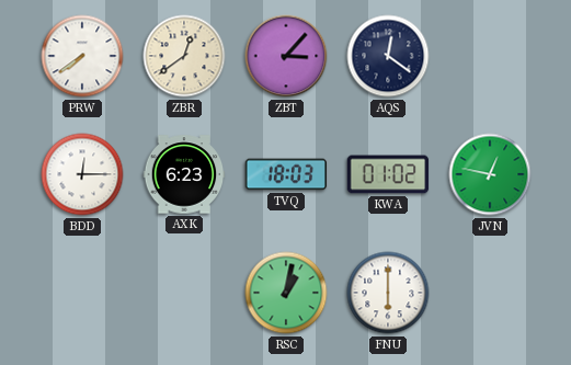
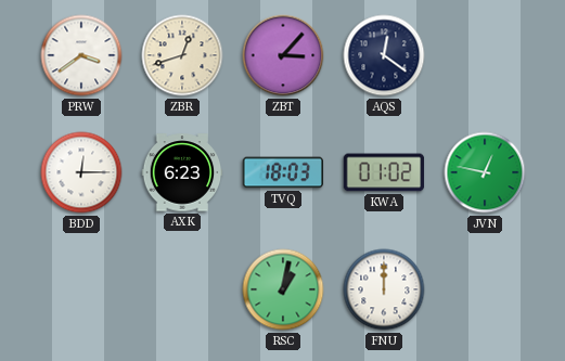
PRW: 7:39 -> 3:39
ZBR: 12:39 -> 12:42
FNU: 6:00 -> 12:00
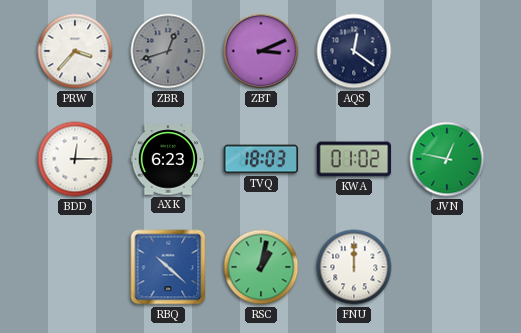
PRW: 3:39 -> 3:37
ZBR dial: cream -> grey
ZBT: 3:07 -> 3:11
RBQ: none -> 10:22
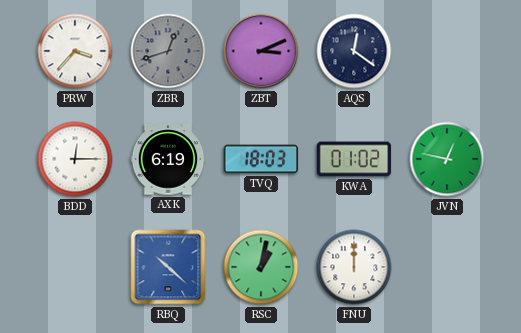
AXK: 6:23 -> 6:19
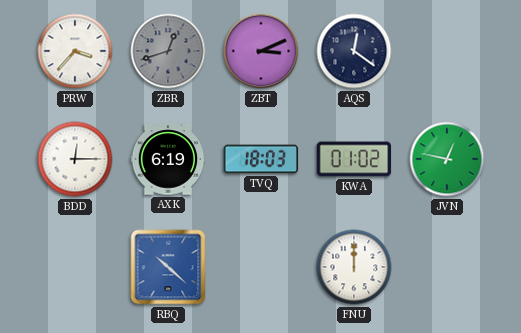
RSC: 1:02 -> none
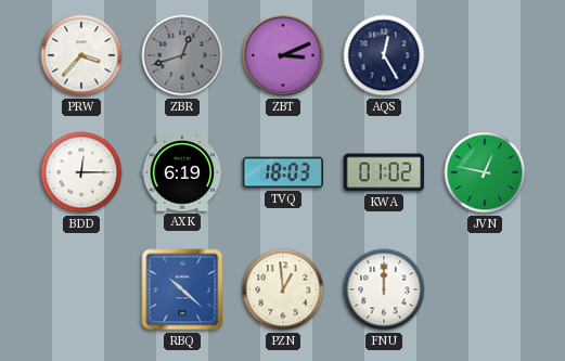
AQS: 12:21 -> 12:25
PZN: none -> 12:59
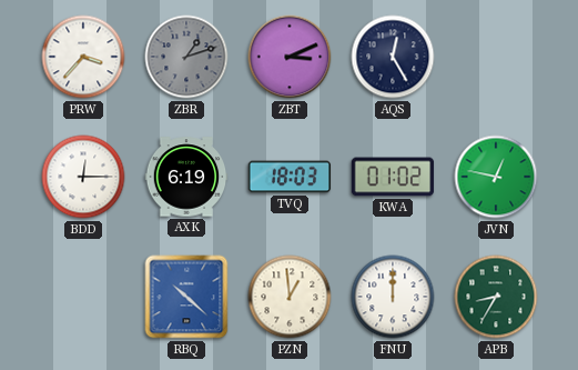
ZBR: 12:42 -> 1:12
APB: none -> 8:35
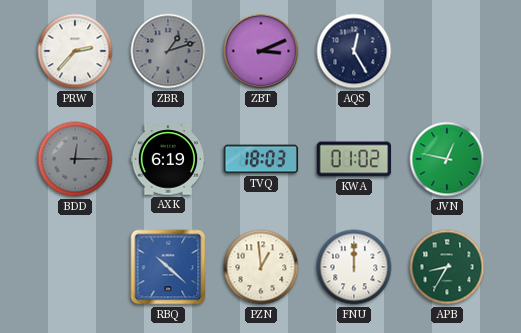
PRW: 3:37 -> 2:37
BDD dial: white -> grey
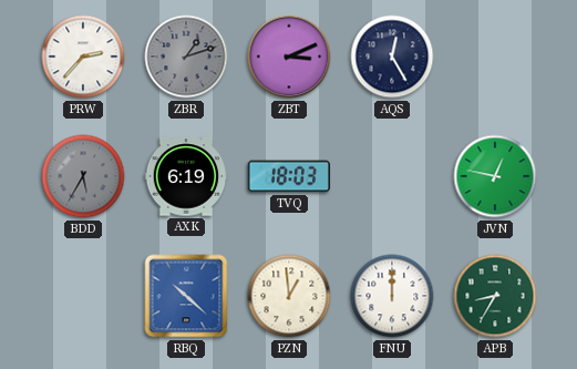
BDD: 12:15 -> 5:35
KWA: 01:02 -> none
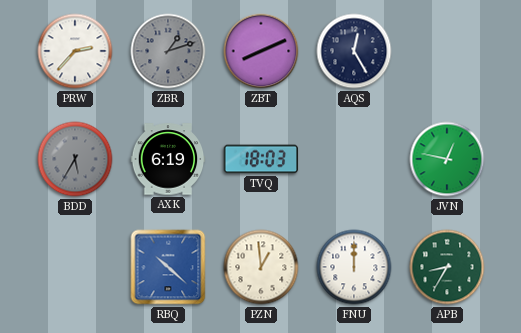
ZBT: 3:11 -> 8:11
